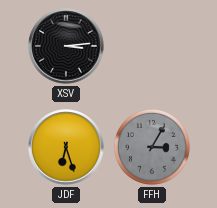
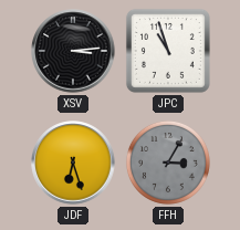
JPC: none -> 10:57
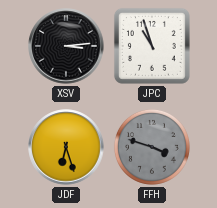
FFH: 3:05 -> 3:48
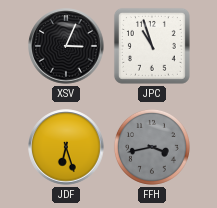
XSV: 3:14 -> 3:04
FFH: 3:48 -> 3:43
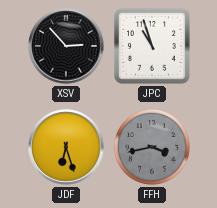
XSV: 3:04 -> 2:53
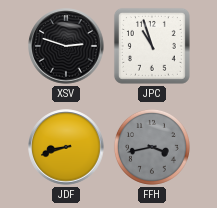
XSV: 2:53 -> 2:48
JDF: 6:27 -> 8:42
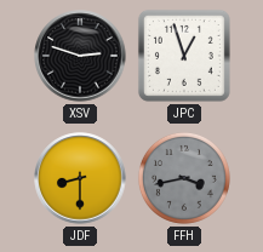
JPC: 10:57 -> 12:57
JDF: 8:42 -> 8:30
